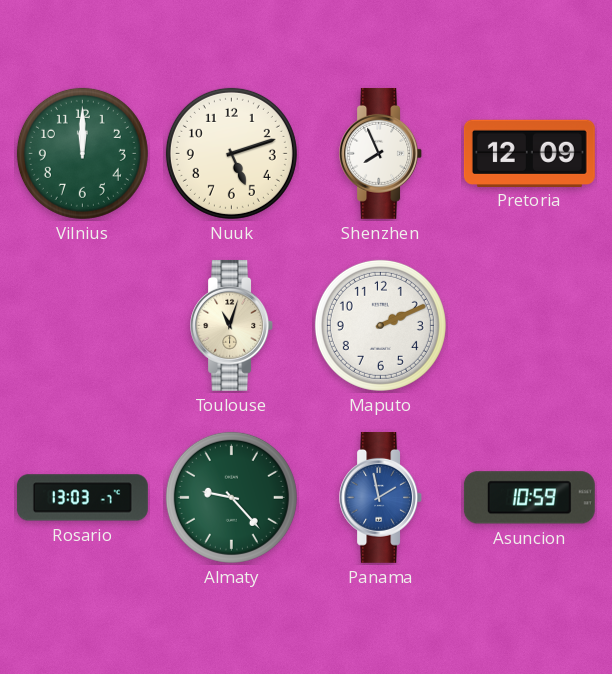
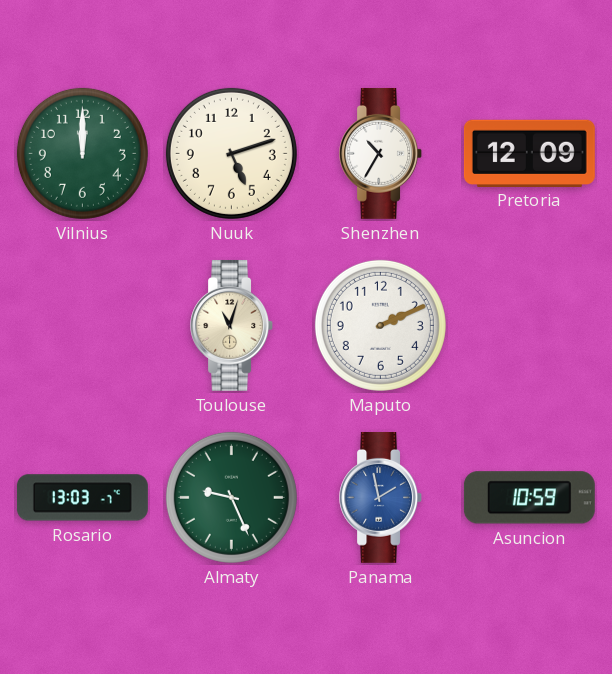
Shenzhen: 7:56 -> 10:35
Almaty: 9:23 -> 9:26
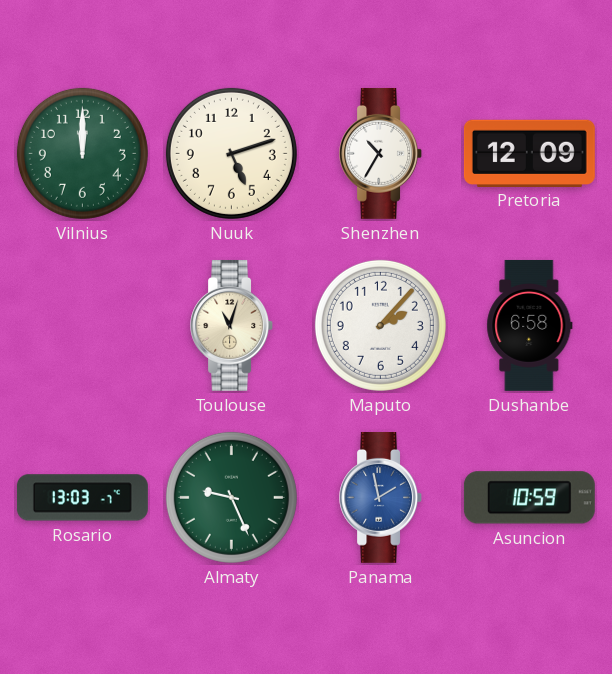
Maputo: 2:11 -> 2:07
Dushanbe: none -> 6:58
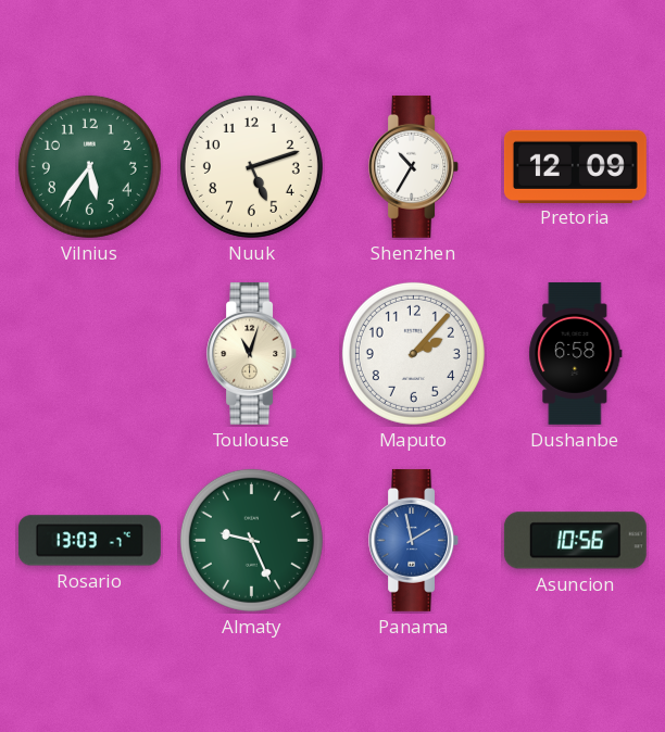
Vilnius: 12:00 -> 5:36
Asuncion: 10:59 -> 10:56
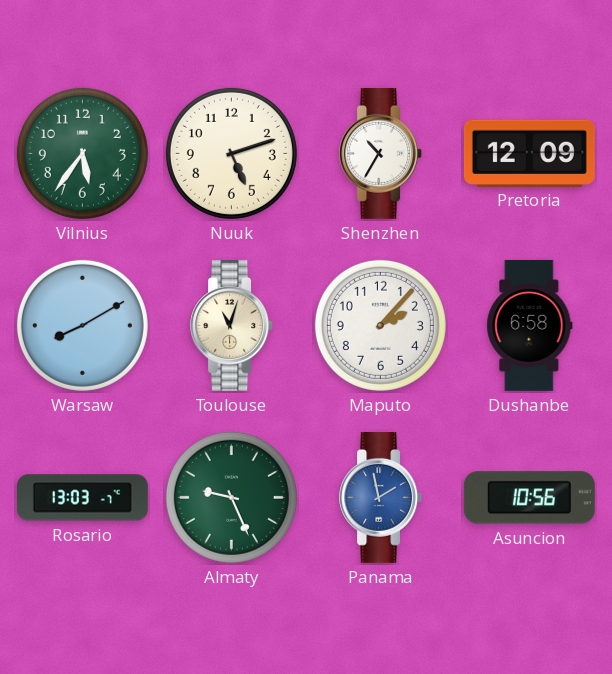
Warsaw: none -> 8:10
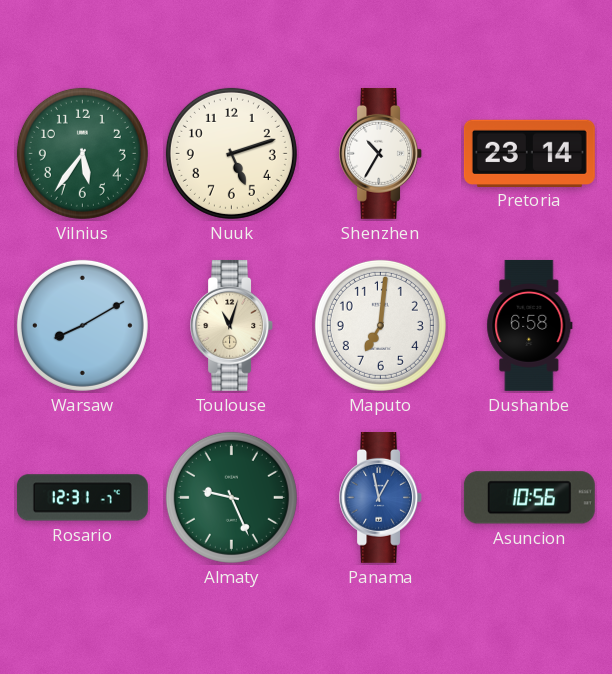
Pretoria: 12:09 -> 23:14
Maputo: 2:07 -> 7:01
Rosario: 13:03 -> 12:31
Panama: 1:58 -> 12:58
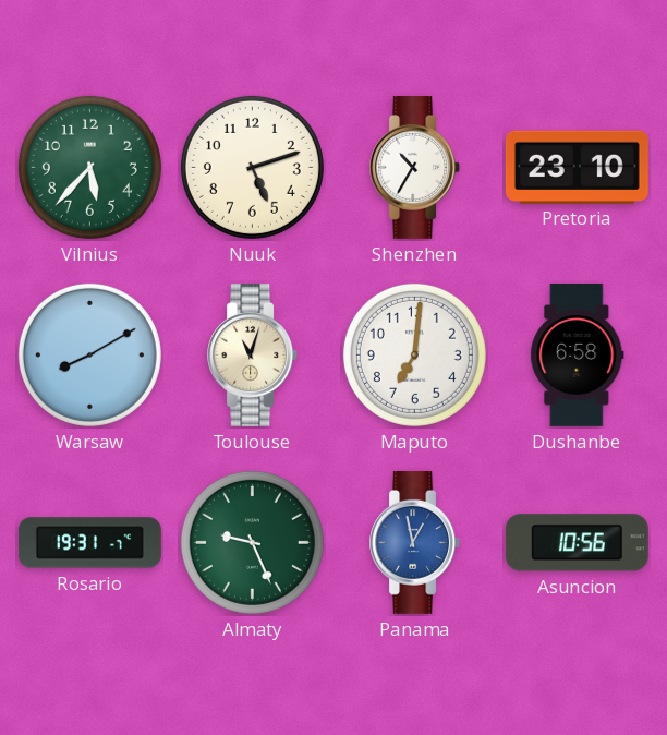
Vilnius: 5:36 -> 5:37
Pretoria: 23:14 -> 23:10
Rosario: 12:31 -> 19:31
